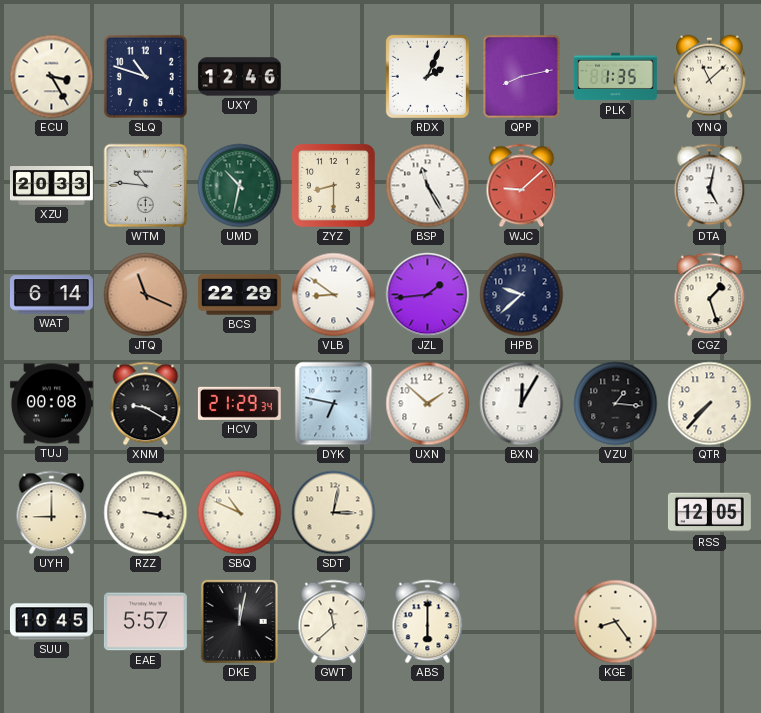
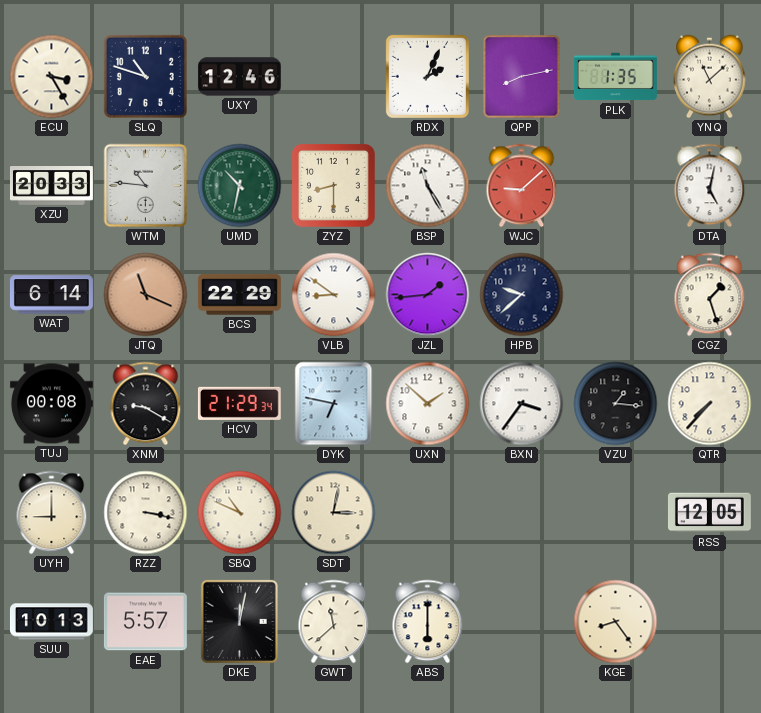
BXN: 12:05 -> 3:36
SUU: 10:45 -> 10:13
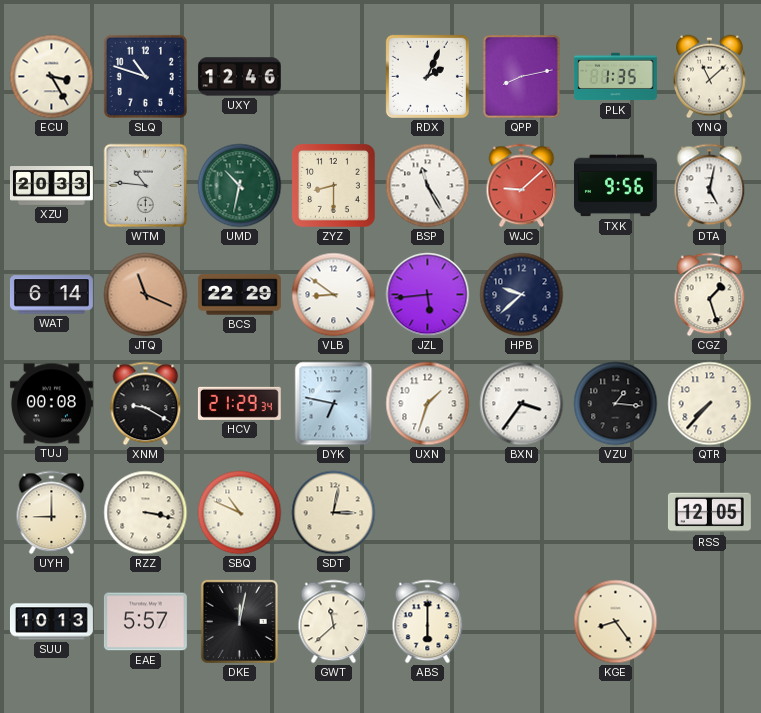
TXK: none -> 9:56
JZL: 1:44 -> 5:44
UXN: 1:52 -> 1:33
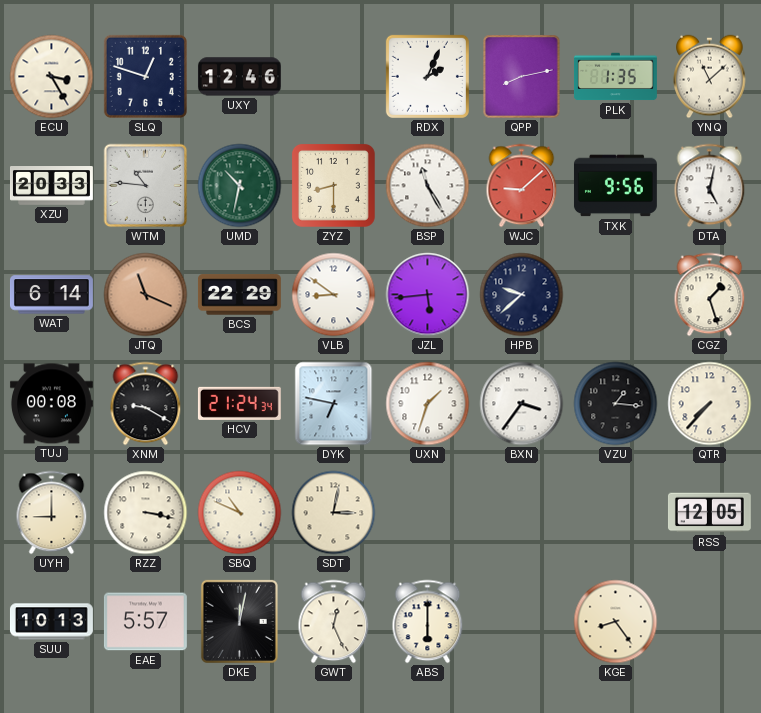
SLQ: 10:48 -> 12:48
HCV: 21:29 -> 21:24
GWT: 11:38 -> 12:26
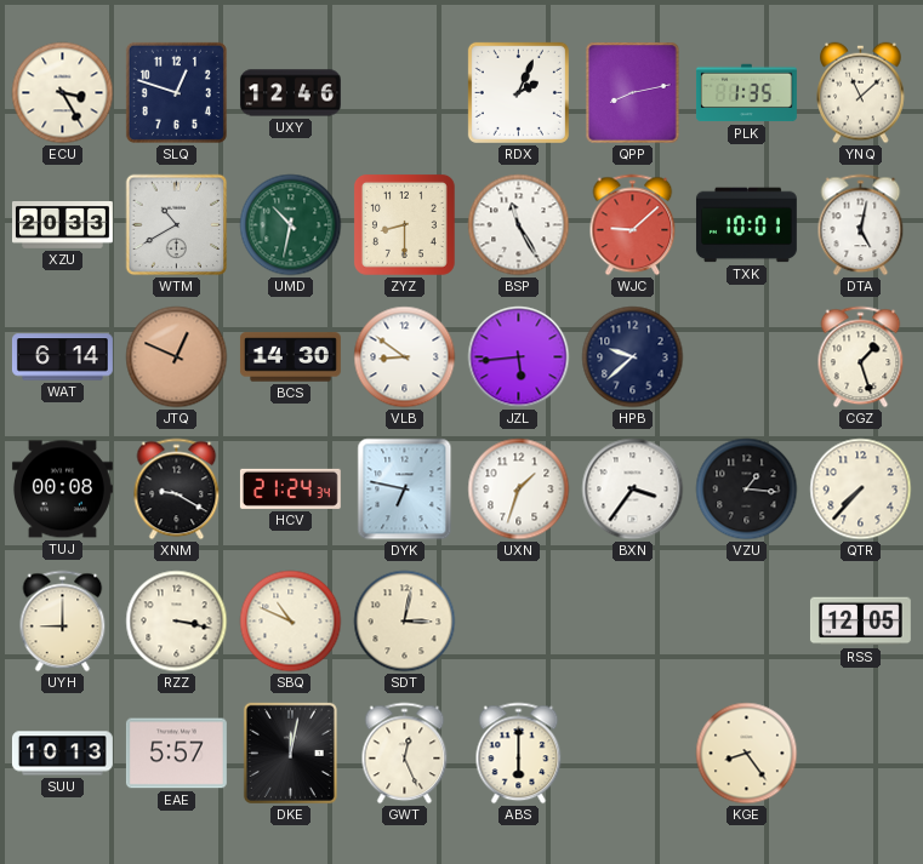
WTM: 10:46 -> 10:40
TXK: 9:56 -> 10:01
JTQ: 11:19 -> 12:49
BCS: 22:29 -> 14:30
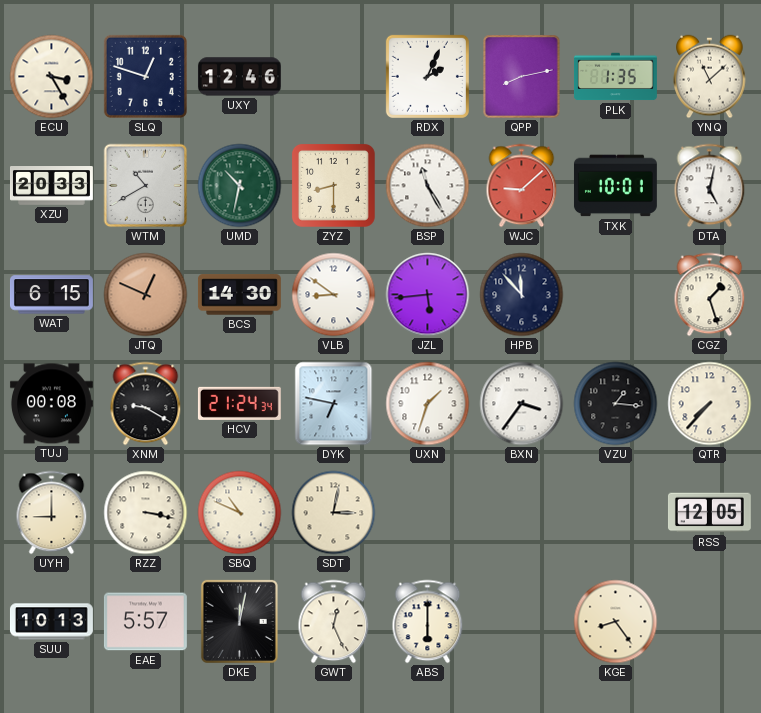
WAT: 6:14 -> 6:15
HPB: 9:38 -> 11:53
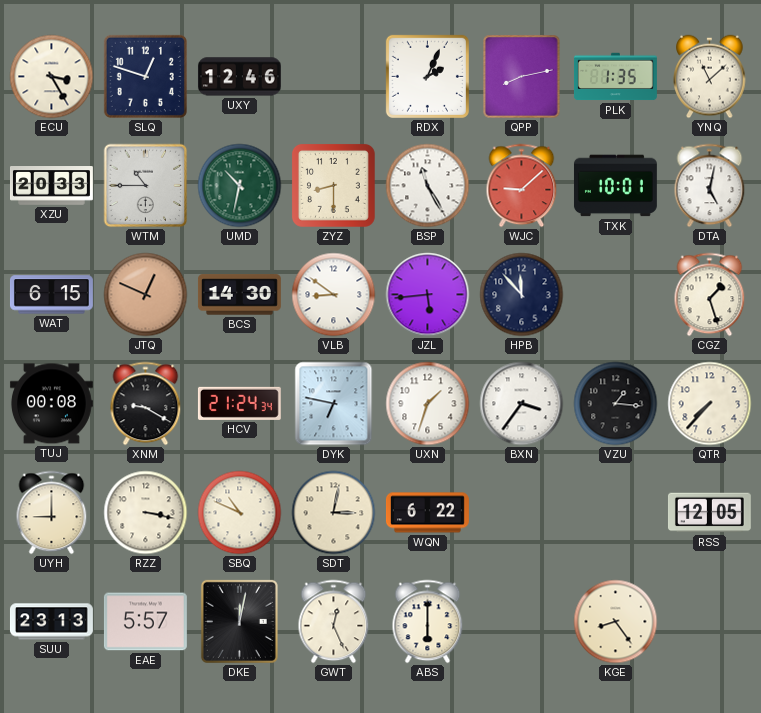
WTM: 10:40 -> 10:45
WQN: none -> 6:22
SUU: 10:13 -> 23:13
